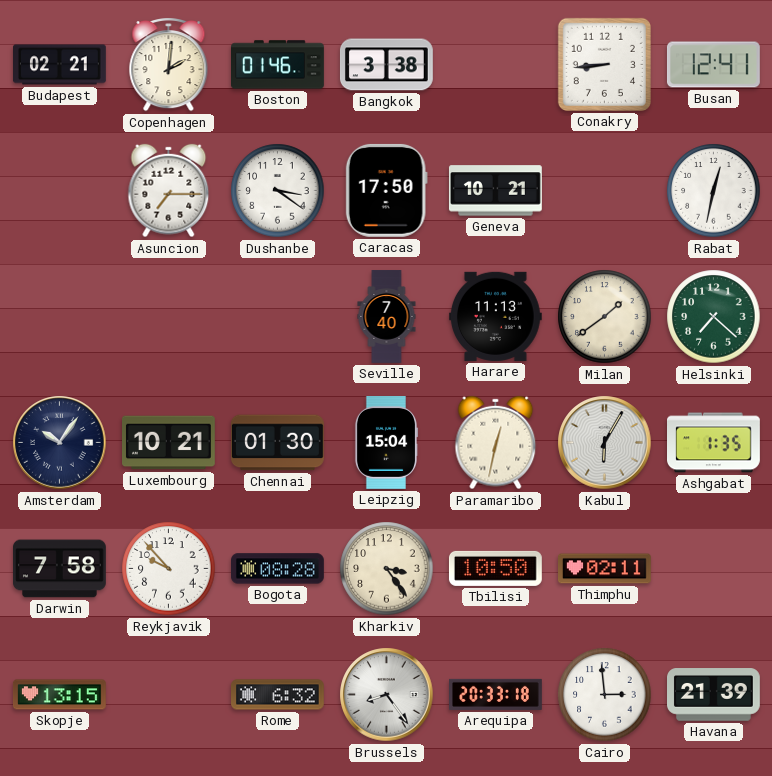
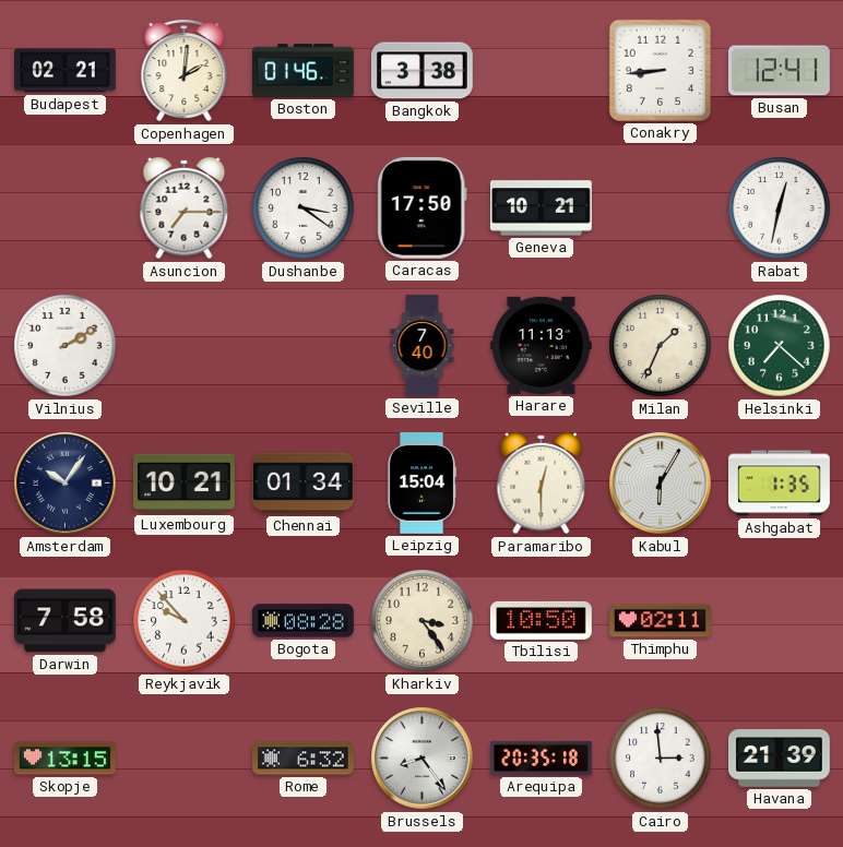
Vilnius: none -> 2:10
Milan: 1:39 -> 1:34
Chennai: 01:30 -> 01:34
Paramaribo: 12:32 -> 12:30
Arequipa: 20:33 -> 20:35
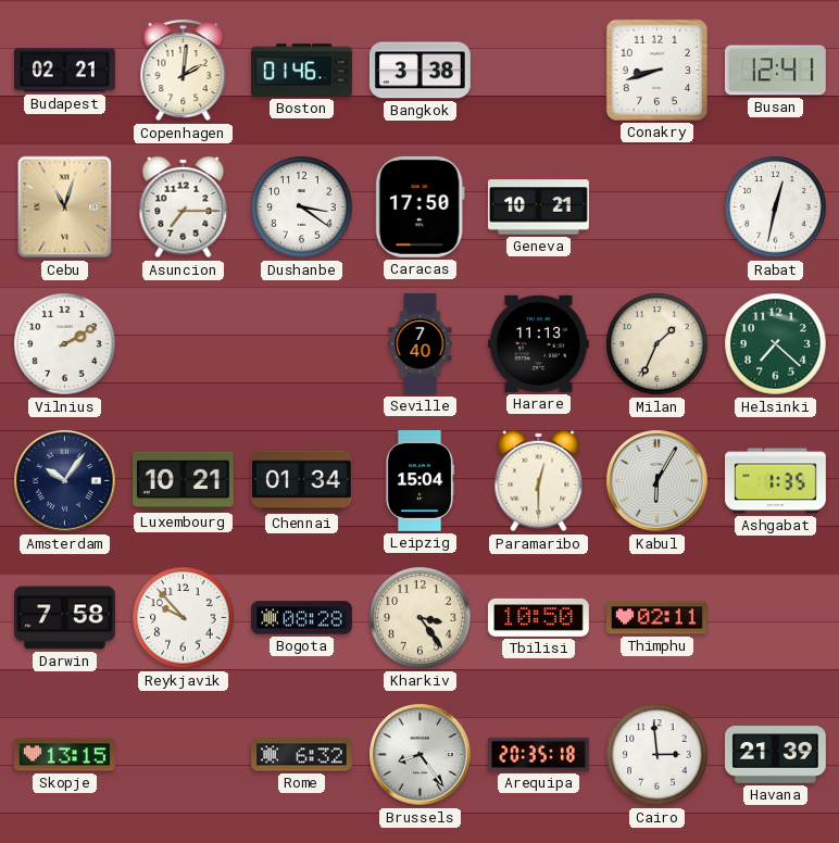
Conakry: 8:44 -> 8:42
Cebu: none -> 11:03
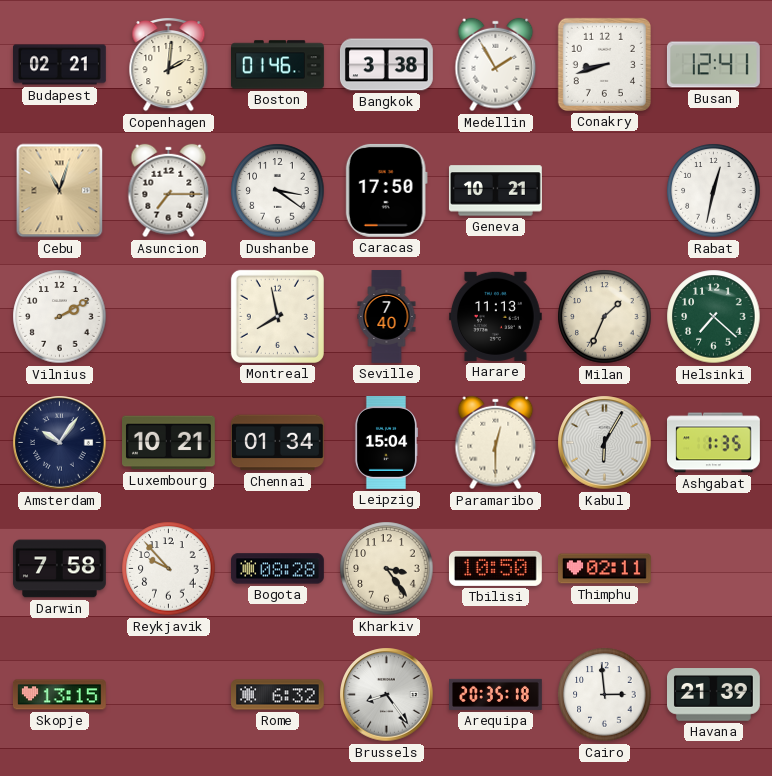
Medellin: none -> 1:55
Montreal: none -> 7:58
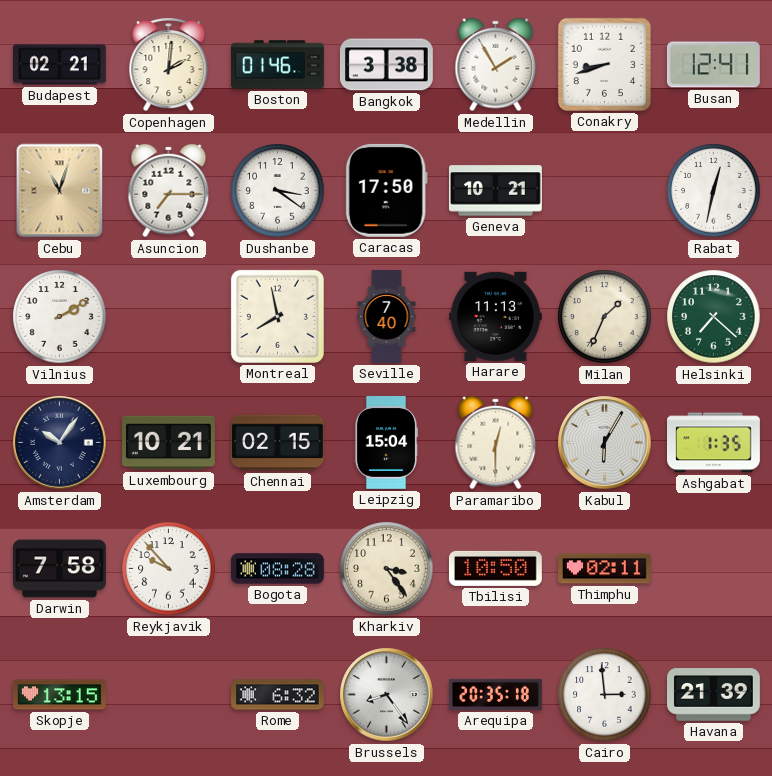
Chennai: 01:34 -> 02:15
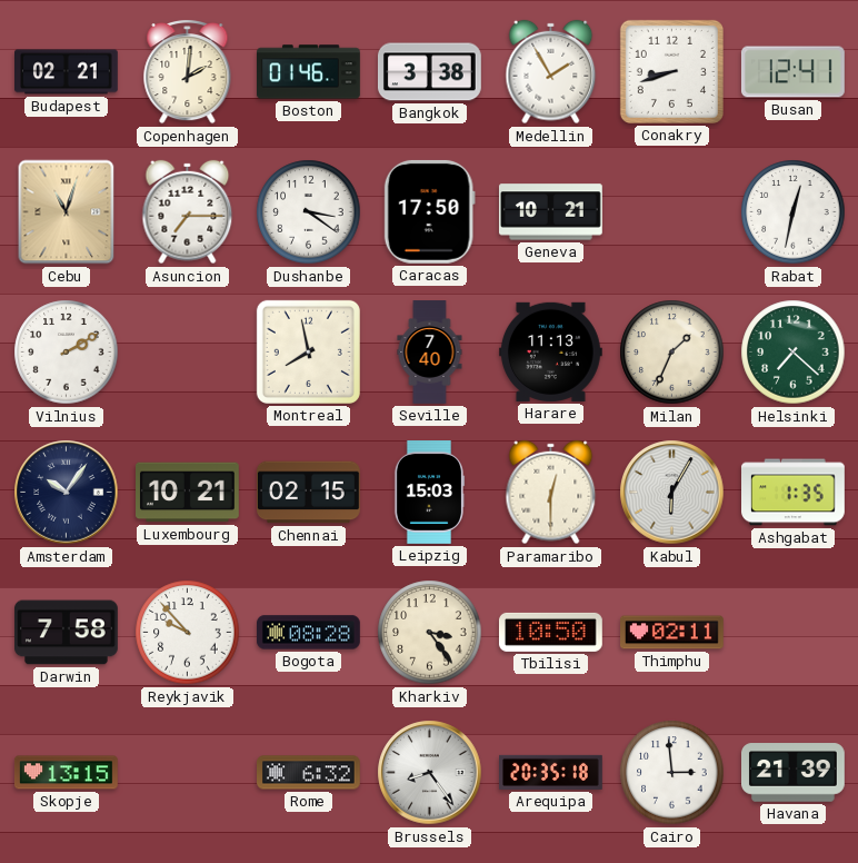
Leipzig: 15:04 -> 15:03
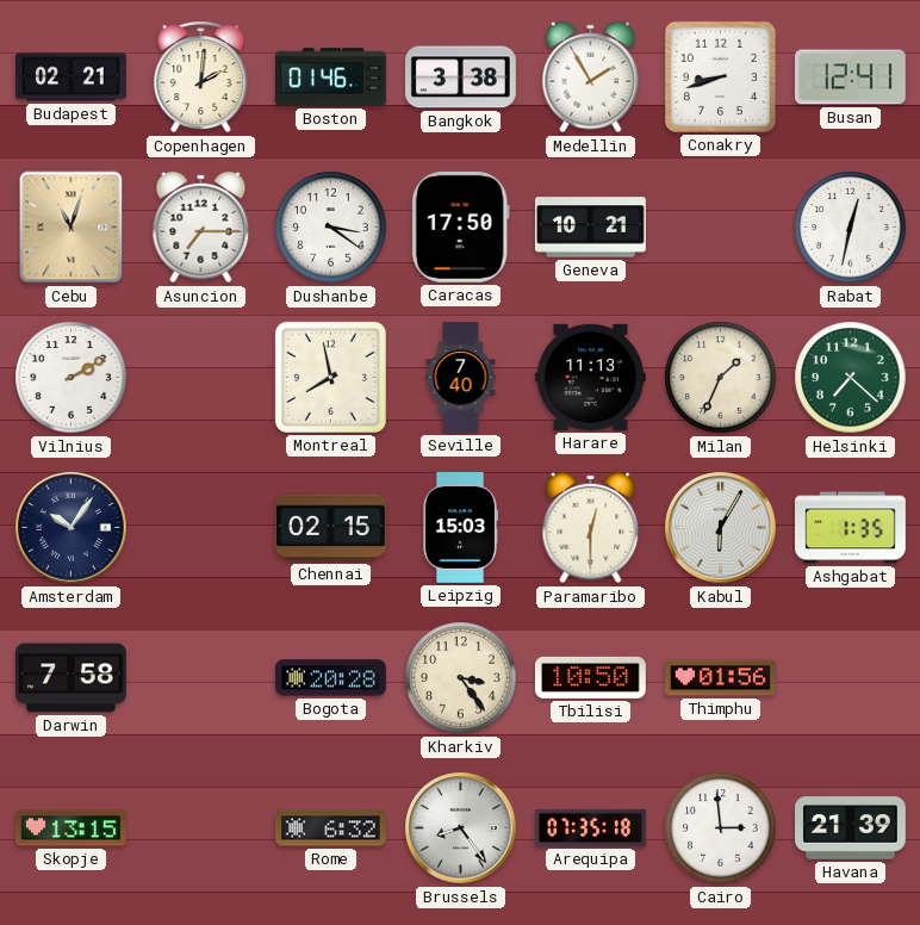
Luxembourg: 10:21 -> none
Reykjavik: 9:53 -> none
Bogota: 08:28 -> 20:28
Thimphu: 02:11 -> 01:56
Arequipa: 20:35 -> 07:35
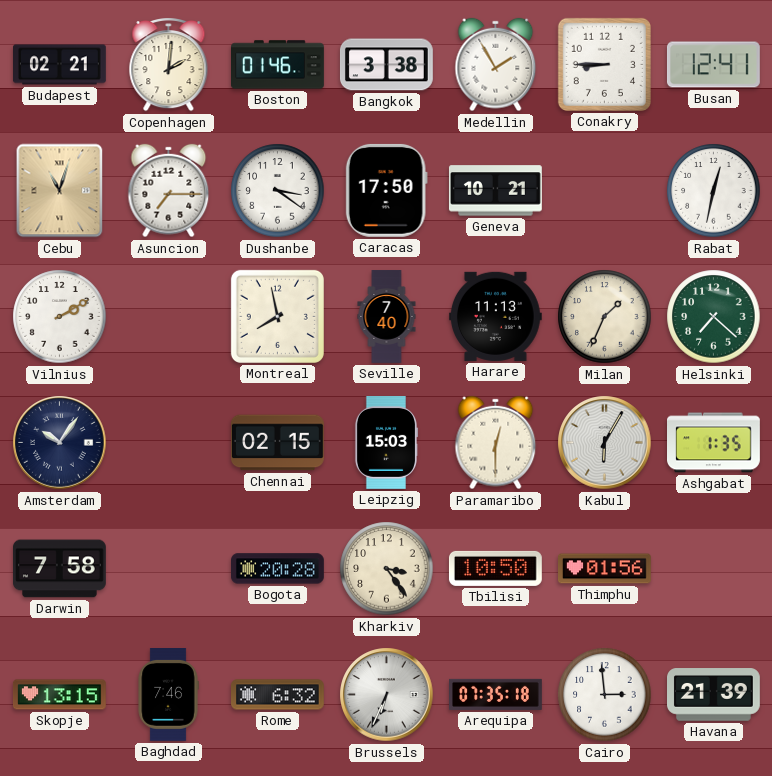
Conakry: 8:42 -> 8:45
Baghdad: none -> 7:46
Brussels: 8:24 -> 6:34
